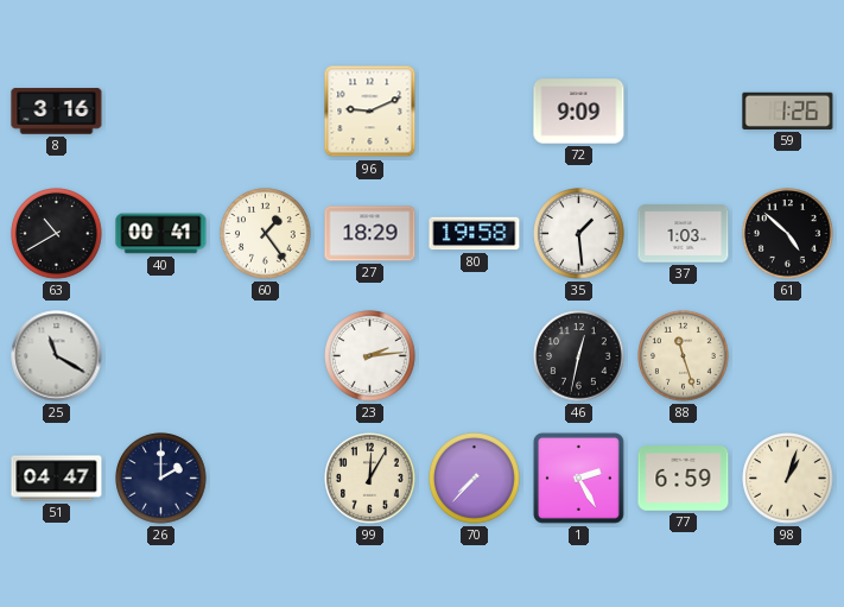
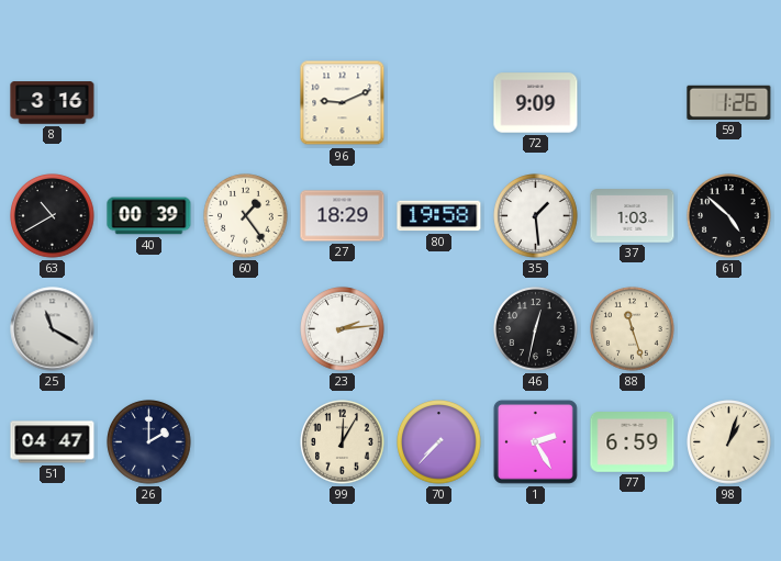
40: 00:41 -> 00:39
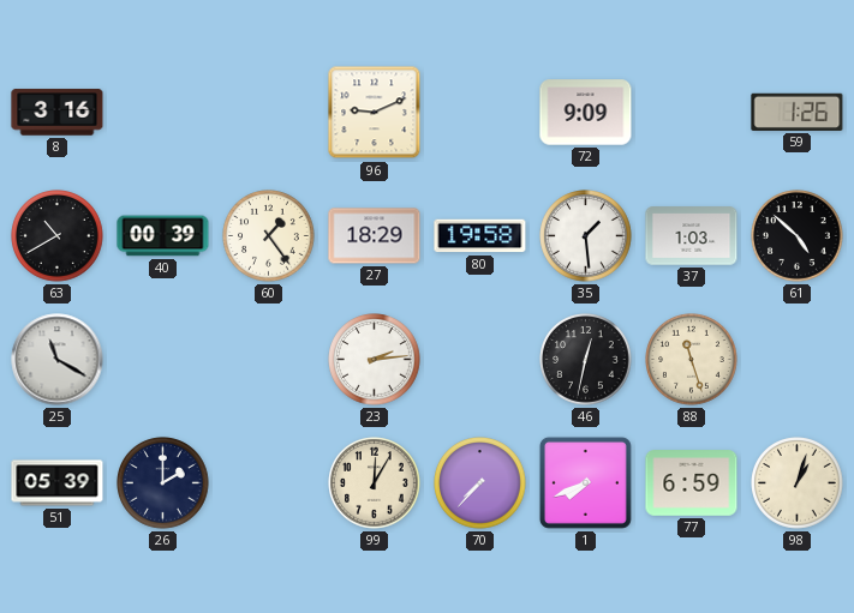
51: 04:47 -> 05:39
1: 2:25 -> 7:41
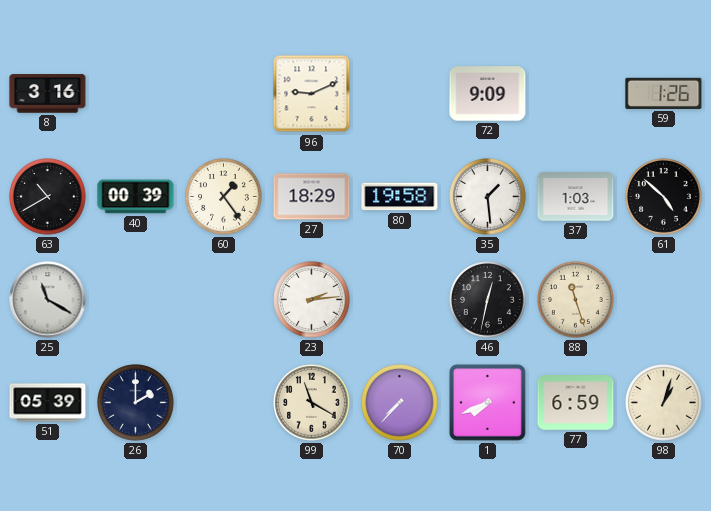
99: 12:05 -> 11:20
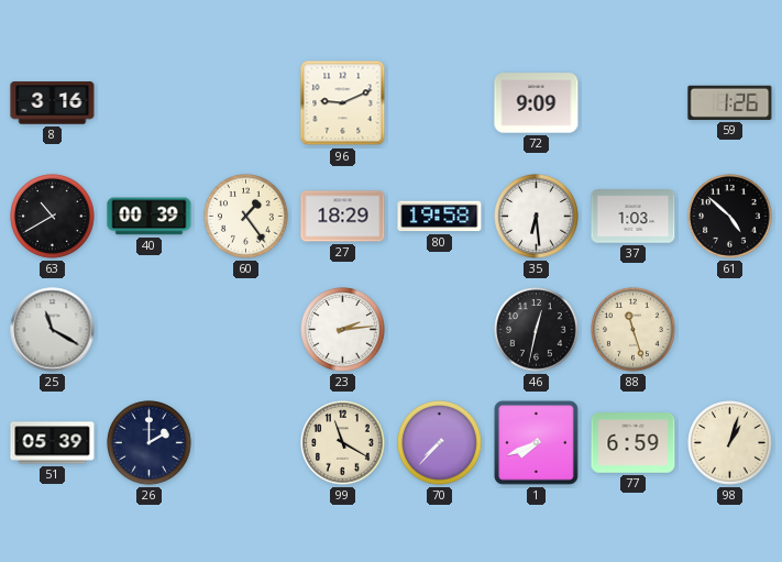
35: 1:29 -> 6:29
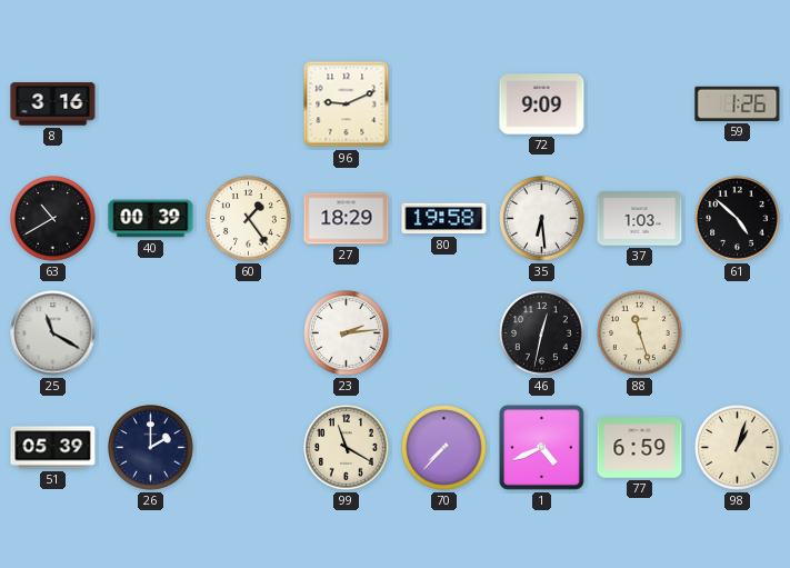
1: 7:41 -> 4:41
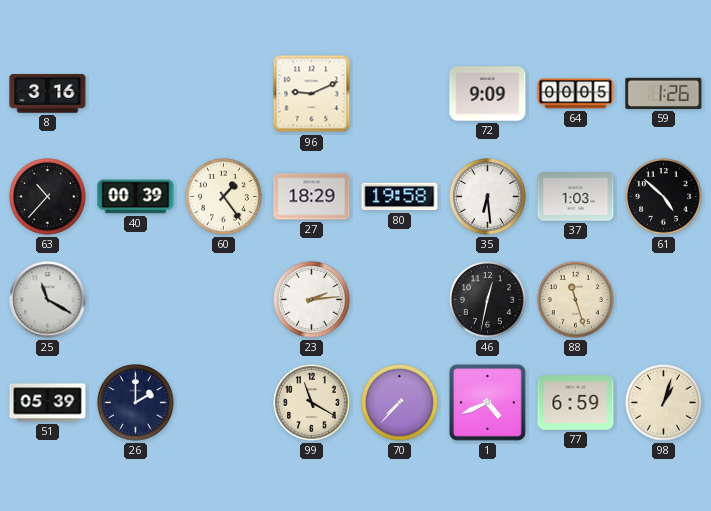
64: none -> 00:05
63: 10:40 -> 10:37
